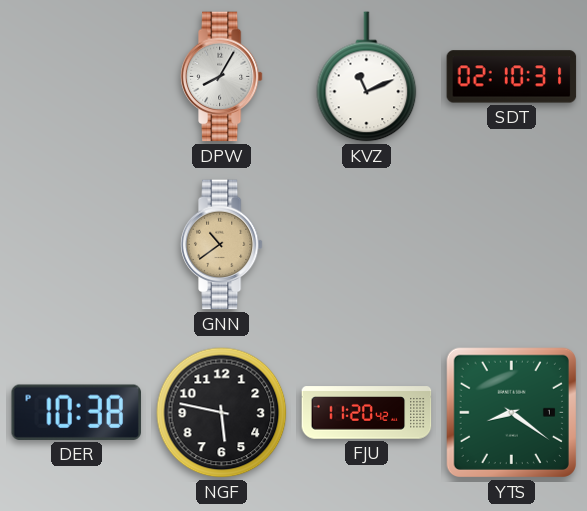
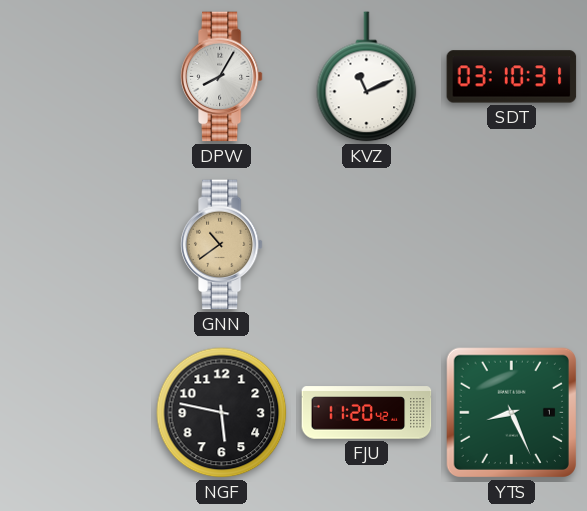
SDT: 02:10 -> 03:10
DER: 10:38 -> none
YTS: 8:21 -> 8:26
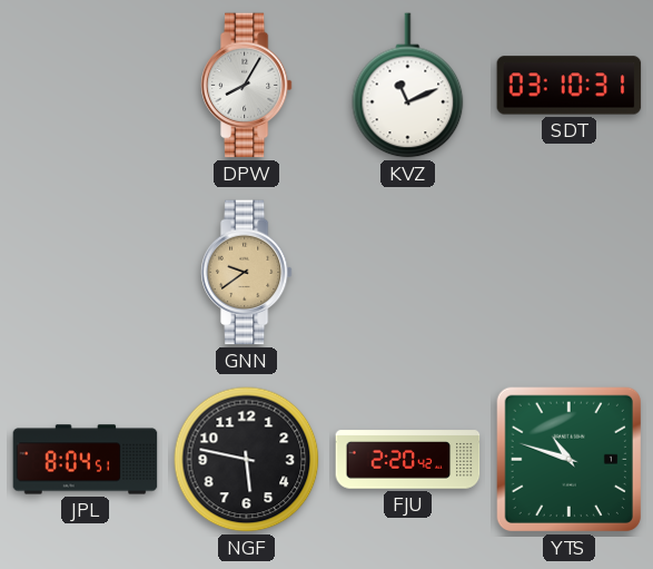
GNN: 10:39 -> 9:39
JPL: none -> 8:04
FJU: 11:20 -> 2:20
YTS: 8:26 -> 10:48
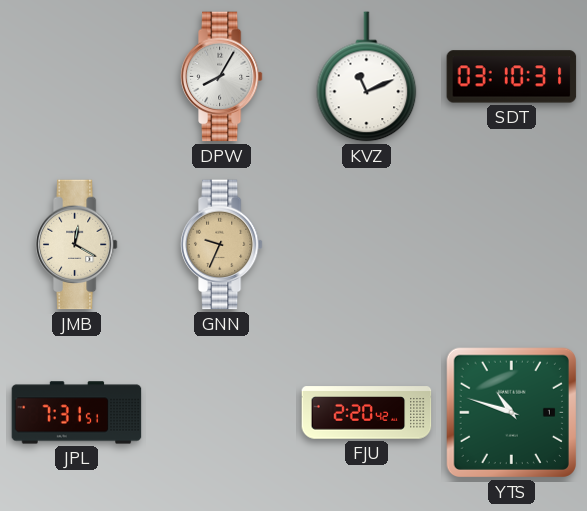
JMB: none -> 12:20
GNN: 9:39 -> 9:34
JPL: 8:04 -> 7:31
NGF: 5:47 -> none
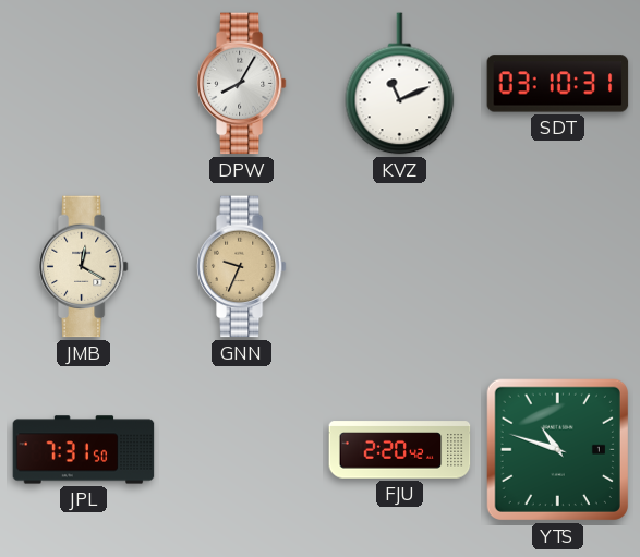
JPL: 7:31:51 -> 7:31:50
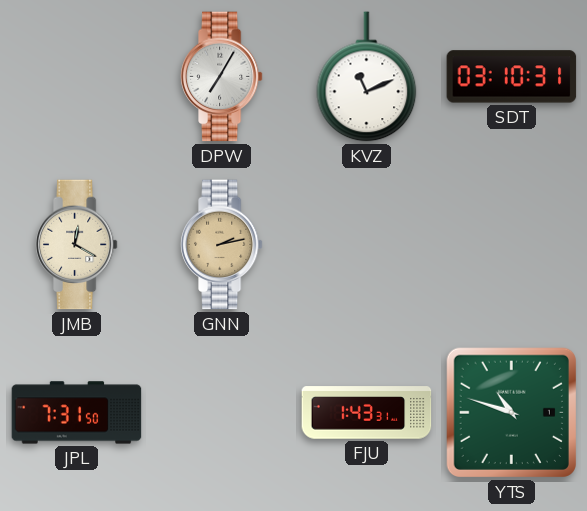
DPW: 8:05 -> 7:05
GNN: 9:34 -> 2:13
FJU: 2:20 -> 1:43
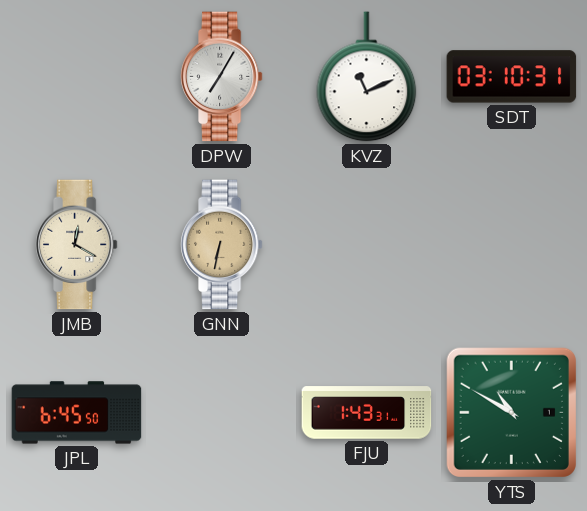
GNN: 2:13 -> 6:32
JPL: 7:31 -> 6:45
YTS: 10:48 -> 10:50
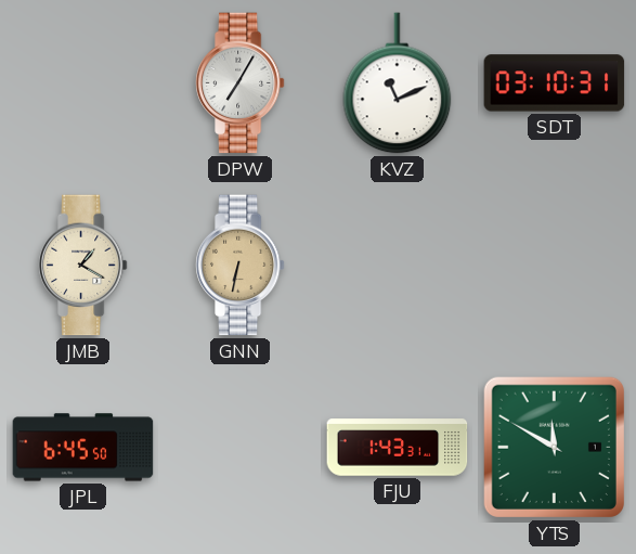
JMB: 12:20 -> 1:20
YTS: 10:50 -> 11:50
